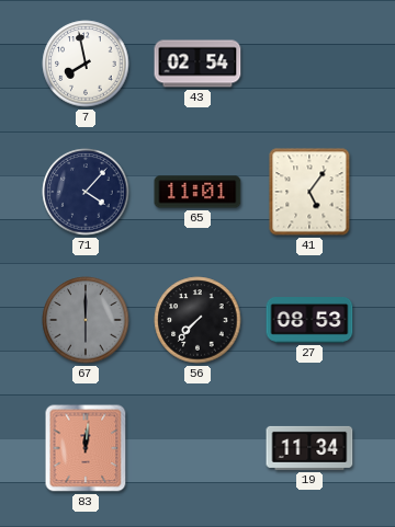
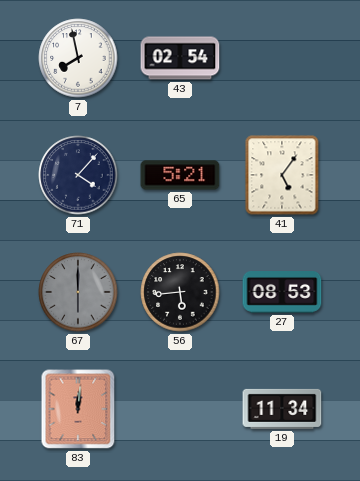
65: 11:01 -> 5:21
56: 7:37 -> 5:44
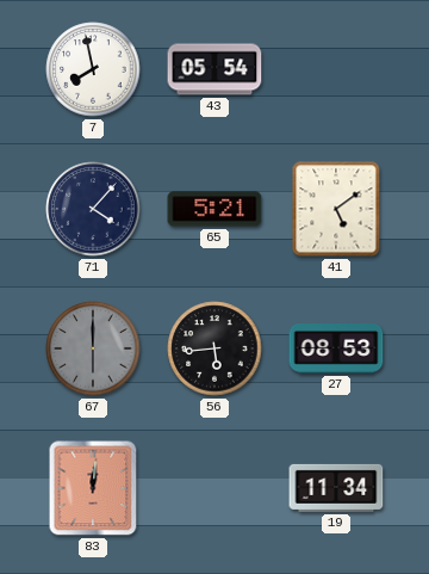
43: 02:54 -> 05:54
41: 5:06 -> 5:09
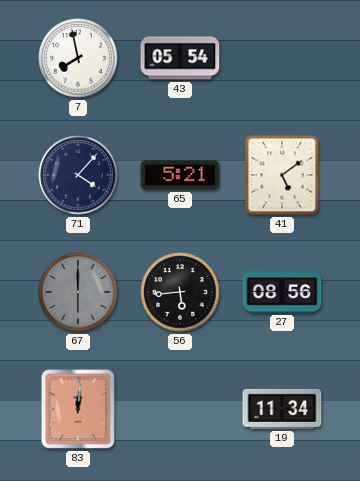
27: 08:53 -> 08:56
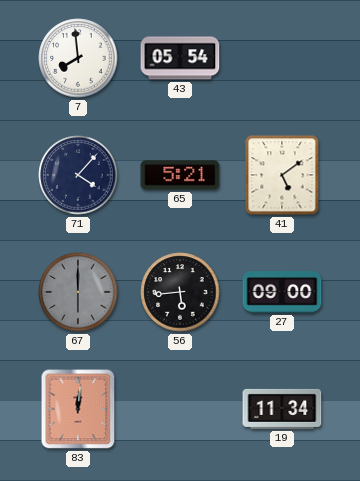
7: 7:58 -> 7:59
27: 08:56 -> 09:00
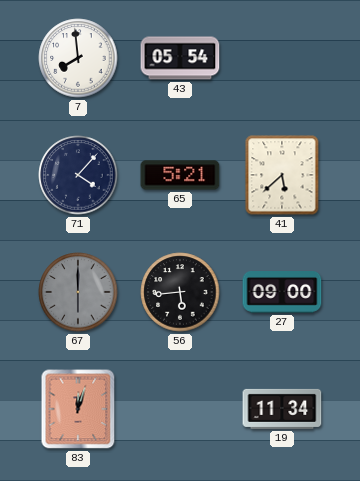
41: 5:09 -> 5:38
83: 12:01 -> 12:03
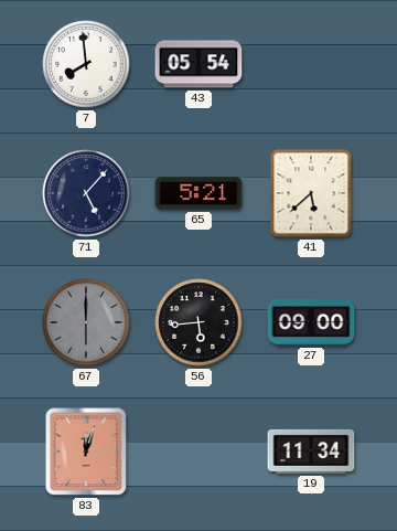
71: 4:07 -> 5:07
